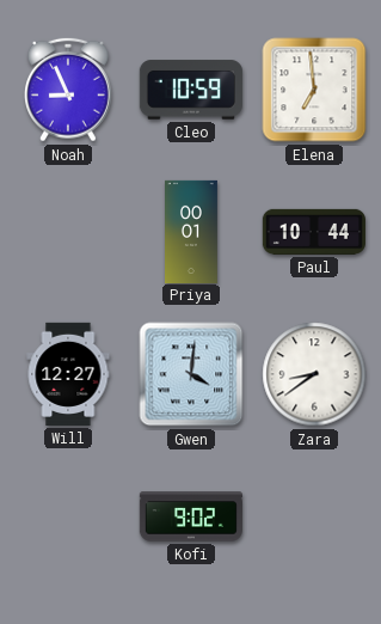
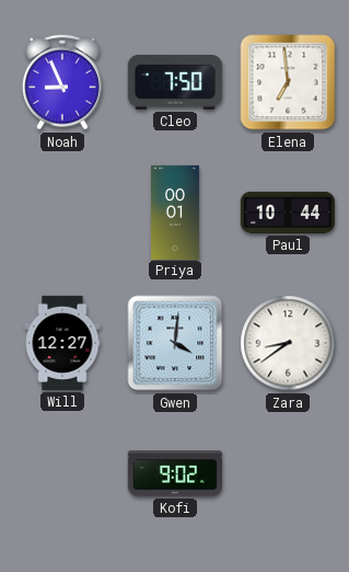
Cleo: 10:59 -> 7:50
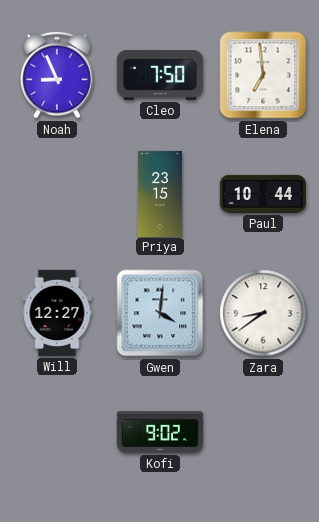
Priya: 00:01 -> 23:15
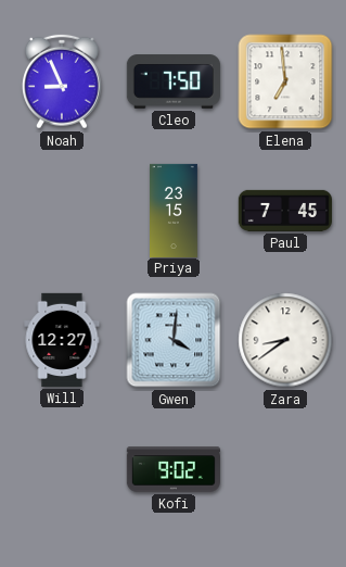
Paul: 10:44 -> 7:45
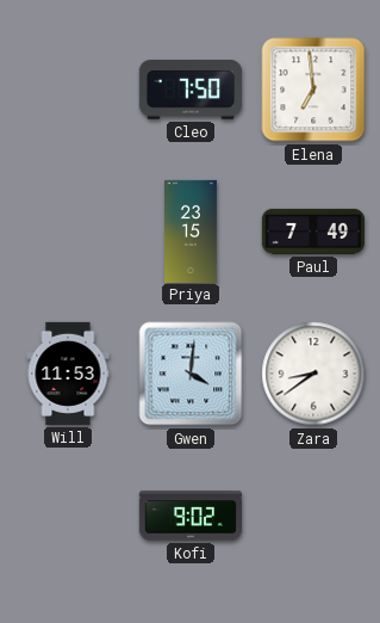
Noah: 8:56 -> none
Paul: 7:45 -> 7:49
Will: 12:27 -> 11:53
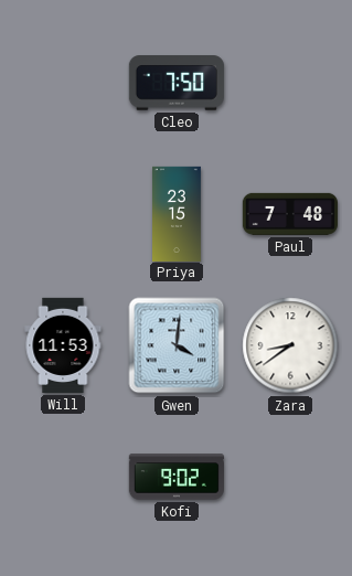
Elena: 6:59 -> none
Paul: 7:49 -> 7:48
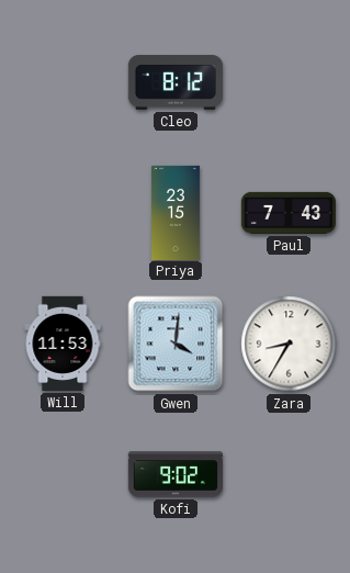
Cleo: 7:50 -> 8:12
Paul: 7:48 -> 7:43
Zara: 8:39 -> 8:35
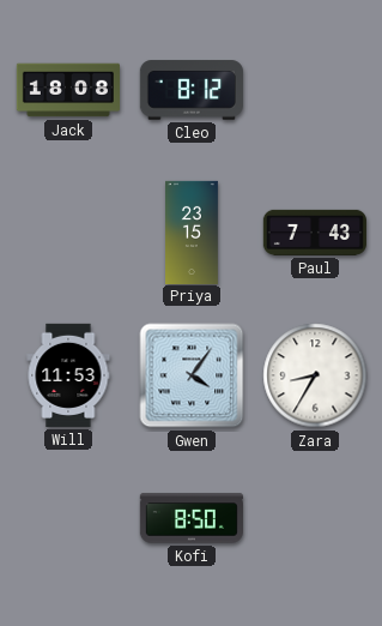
Jack: none -> 18:08
Gwen: 4:01 -> 4:06
Kofi: 9:02 -> 8:50
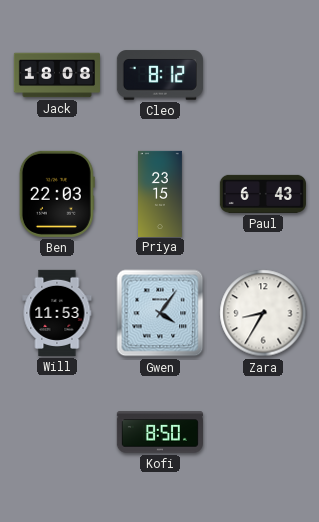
Ben: none -> 22:03
Paul: 7:43 -> 6:43
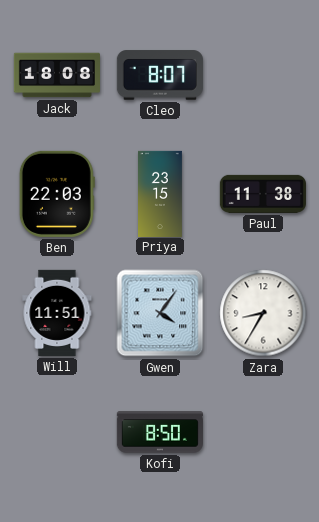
Cleo: 8:12 -> 8:07
Paul: 6:43 -> 11:38
Will: 11:53 -> 11:51
